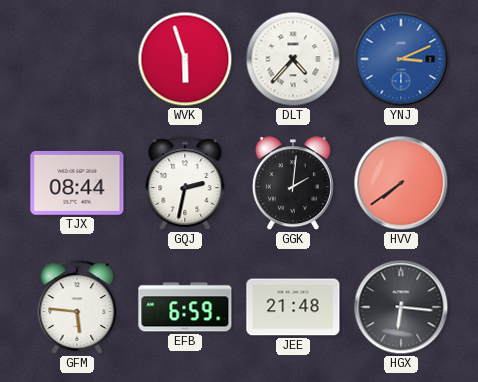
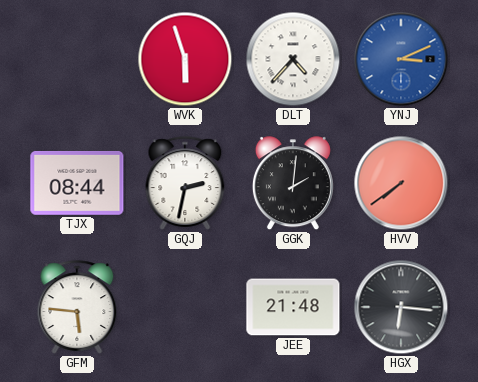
EFB: 6:59 -> none
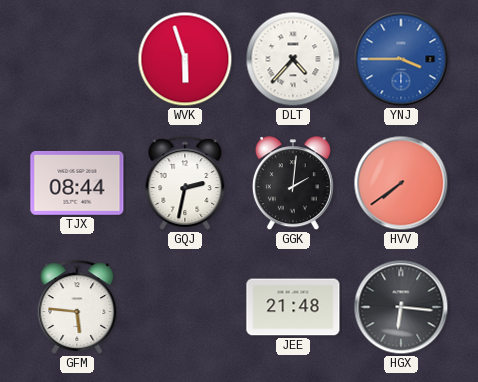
YNJ: 3:11 -> 3:45
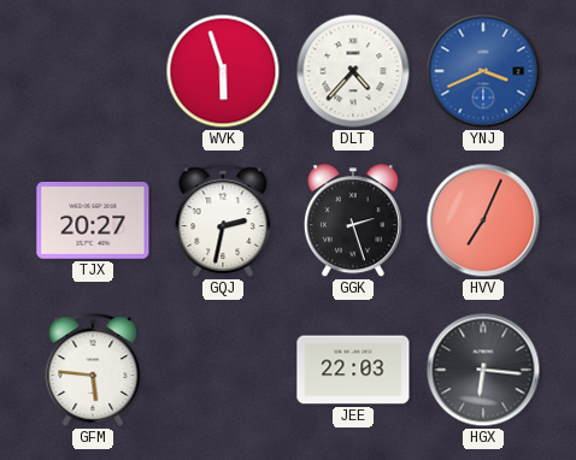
YNJ: 3:45 -> 3:41
TJX: 08:44 -> 20:27
GGK: 2:01 -> 2:27
HVV: 7:39 -> 7:04
JEE: 21:48 -> 22:03
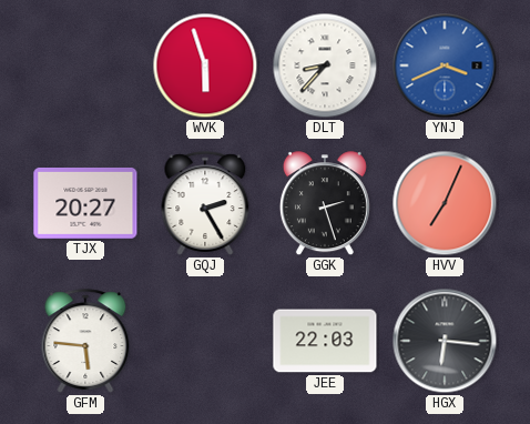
DLT: 4:37 -> 8:37
GQJ: 2:32 -> 2:25
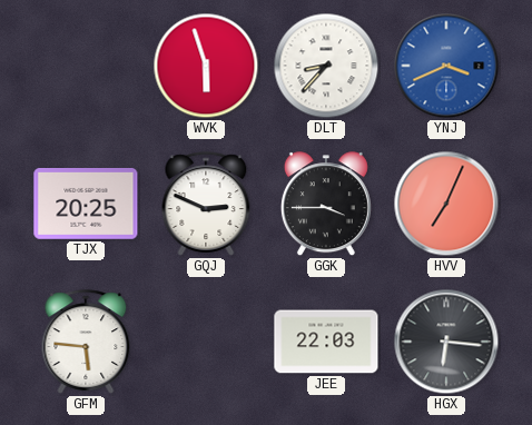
TJX: 20:27 -> 20:25
GQJ: 2:25 -> 2:49
GGK: 2:27 -> 3:45
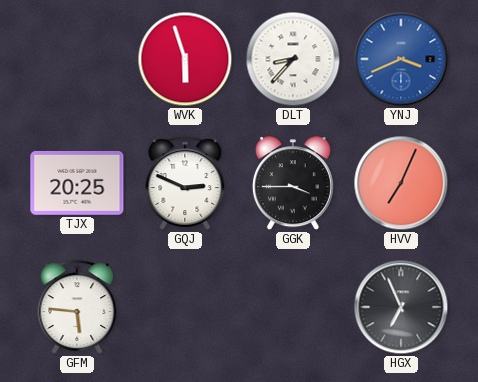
JEE: 22:03 -> none
HGX: 6:16 -> 6:56
